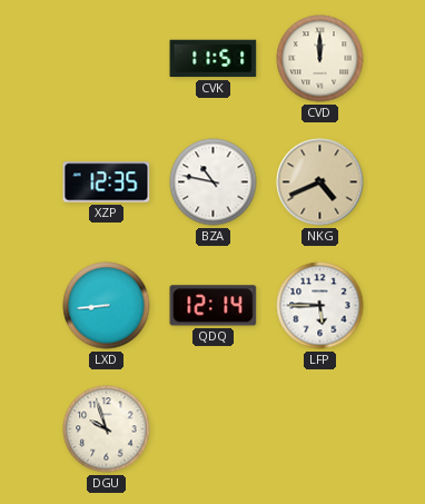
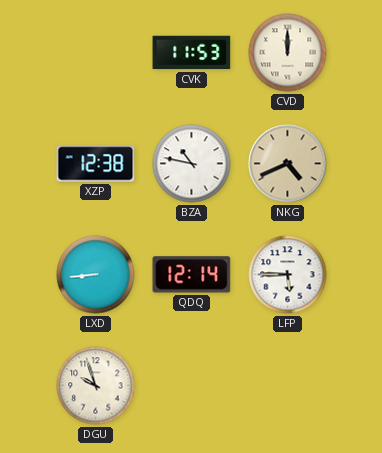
CVK: 11:51 -> 11:53
XZP: 12:35 -> 12:38
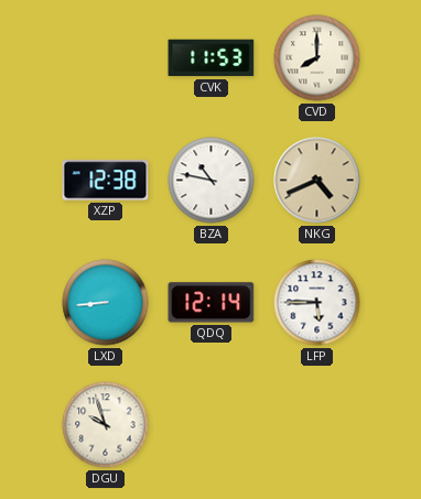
CVD: 12:00 -> 8:00
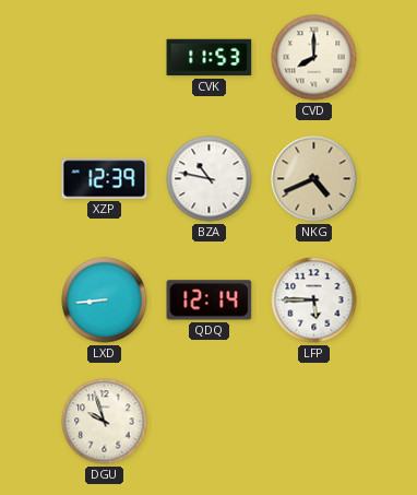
XZP: 12:38 -> 12:39
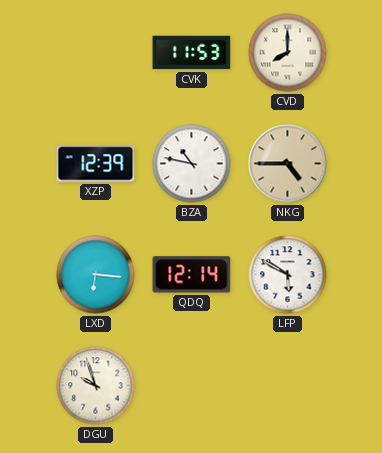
NKG: 4:41 -> 4:45
LXD: 8:44 -> 6:16
LFP: 5:45 -> 5:50
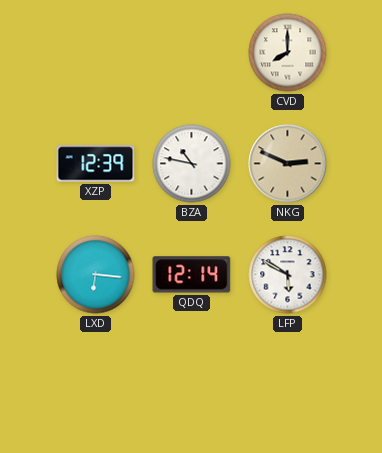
CVK: 11:53 -> none
NKG: 4:45 -> 2:49
DGU: 9:57 -> none
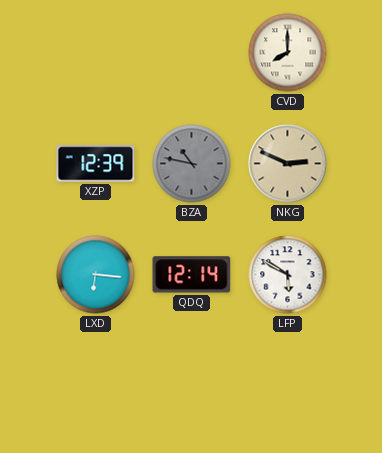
BZA dial: white -> grey
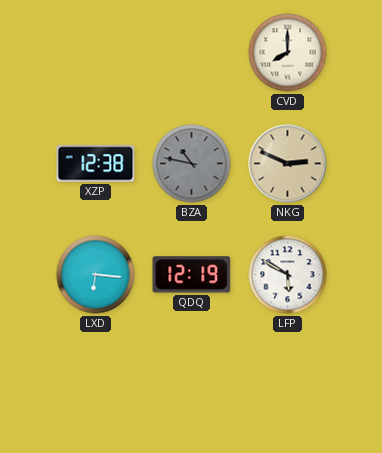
XZP: 12:39 -> 12:38
QDQ: 12:14 -> 12:19
